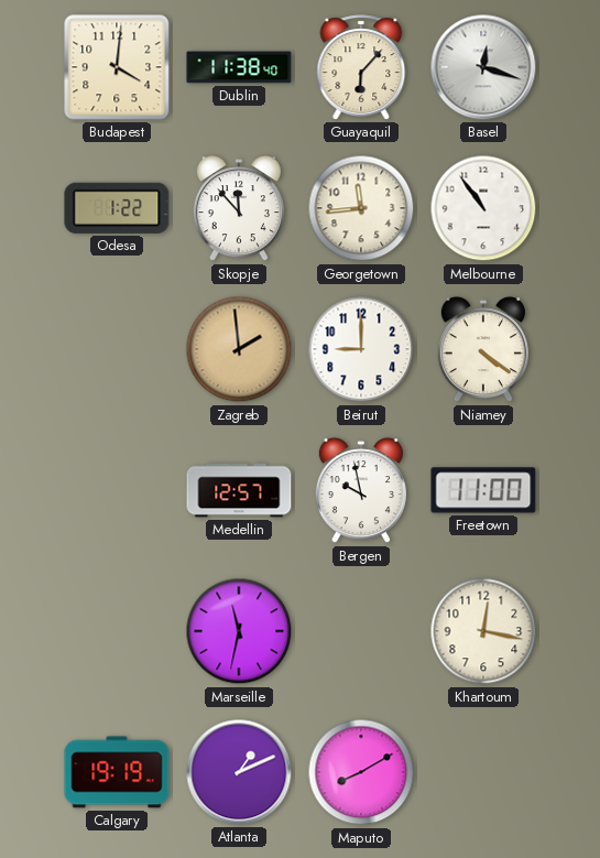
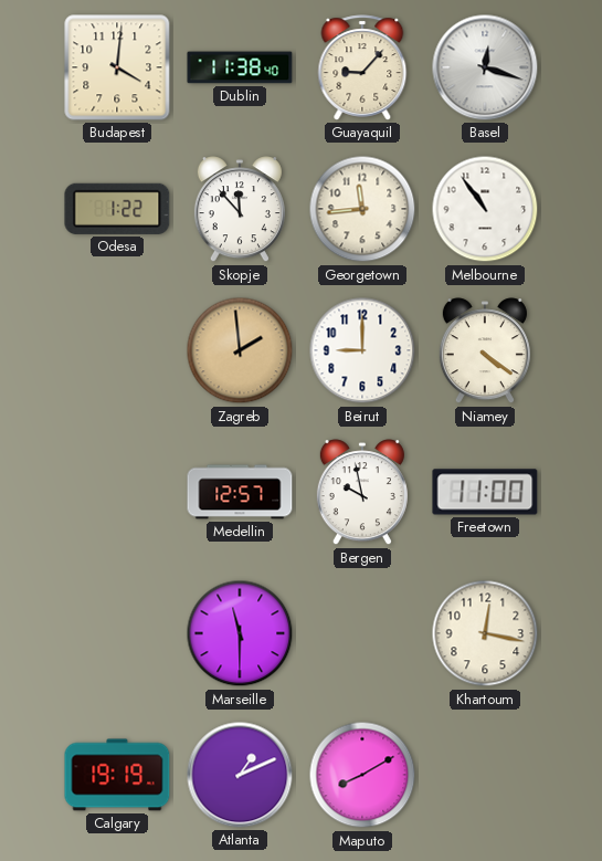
Guayaquil: 6:07 -> 9:07
Marseille: 11:32 -> 11:30
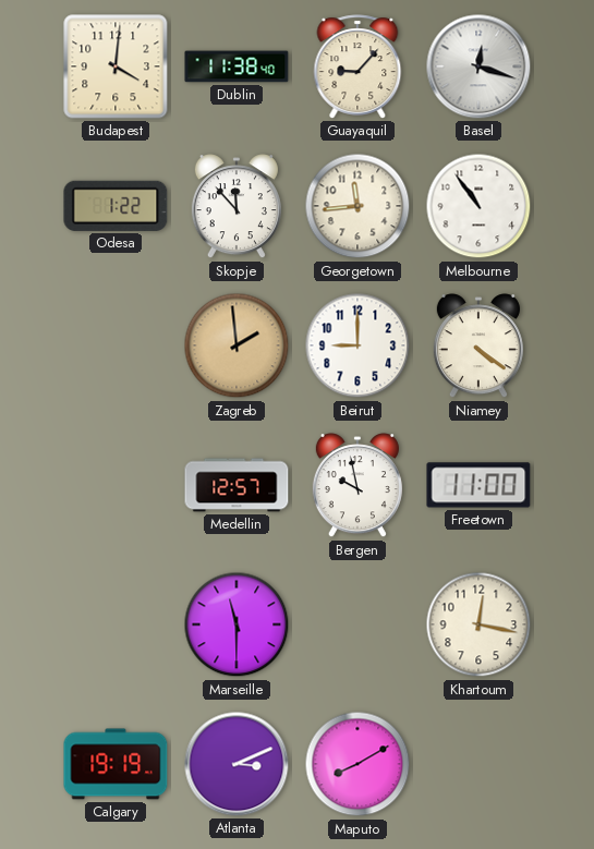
Atlanta: 1:11 -> 3:11
